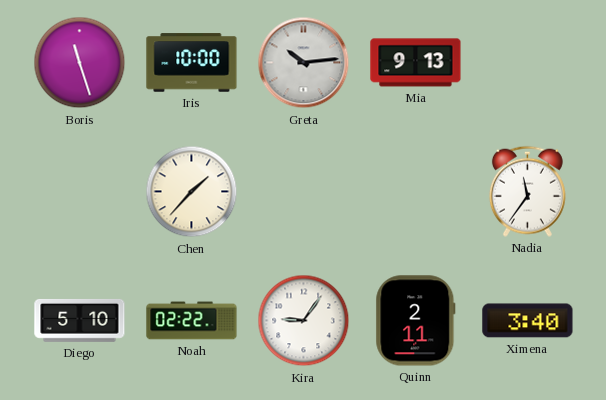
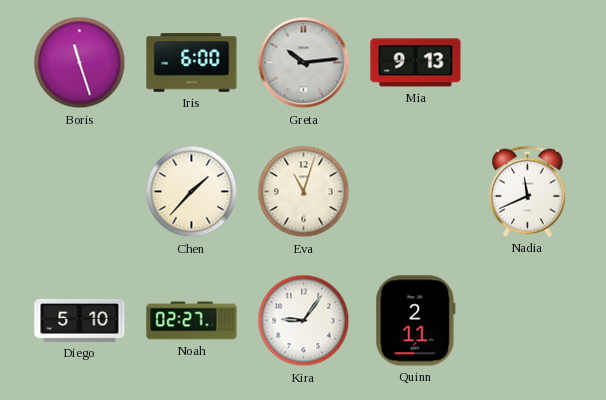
Iris: 10:00 -> 6:00
Eva: none -> 11:03
Nadia: 11:36 -> 11:41
Noah: 02:22 -> 02:27
Ximena: 3:40 -> none
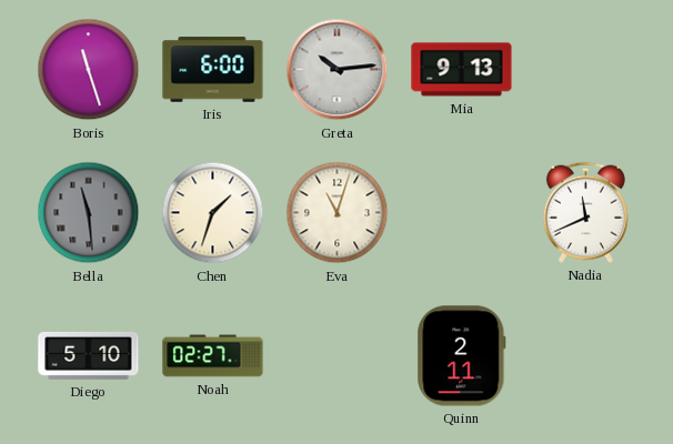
Bella: none -> 11:29
Chen: 1:37 -> 1:33
Kira: 9:06 -> none
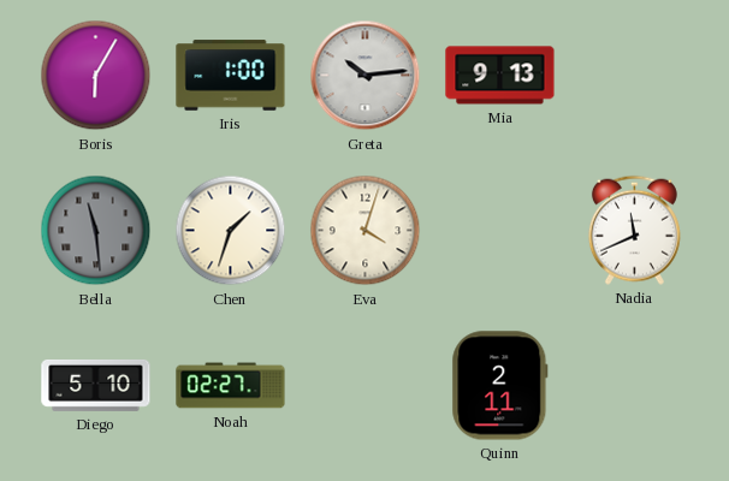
Boris: 11:27 -> 6:05
Iris: 6:00 -> 1:00
Eva: 11:03 -> 4:03
